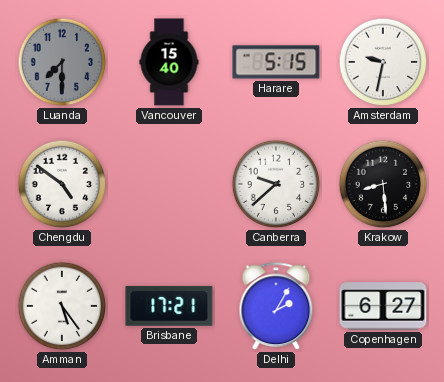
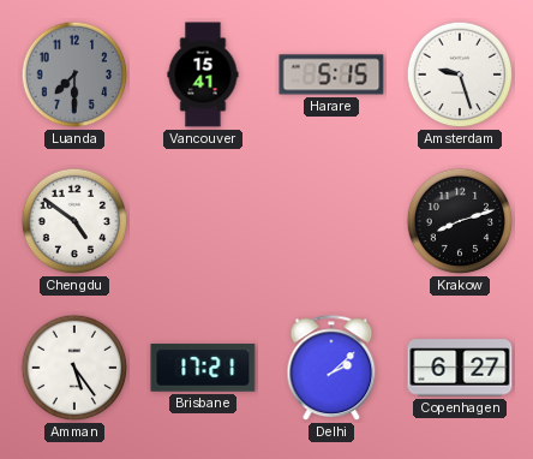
Vancouver: 15:40 -> 15:41
Amsterdam: 9:32 -> 9:27
Canberra: 9:38 -> none
Krakow: 8:29 -> 8:12
Delhi: 2:05 -> 2:08
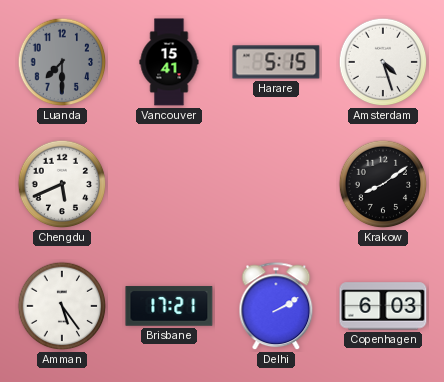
Amsterdam: 9:27 -> 4:27
Chengdu: 4:51 -> 5:41
Krakow: 8:12 -> 8:09
Delhi: 2:08 -> 2:10
Copenhagen: 6:27 -> 6:03
